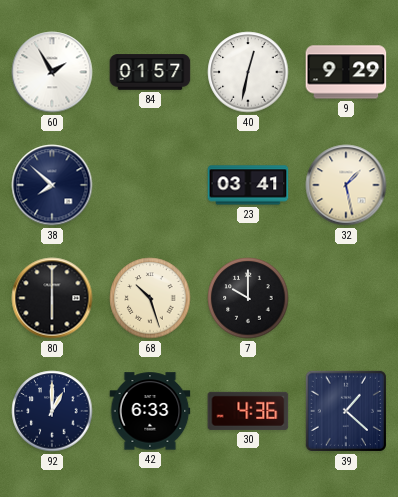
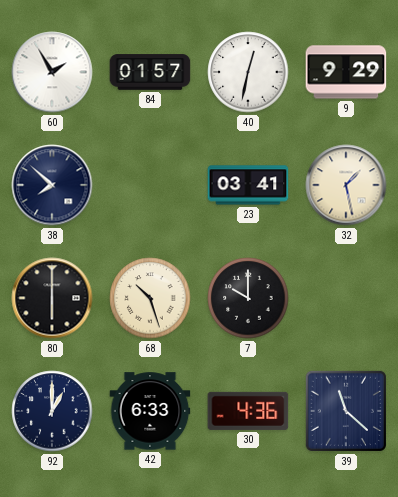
39: 1:22 -> 11:22
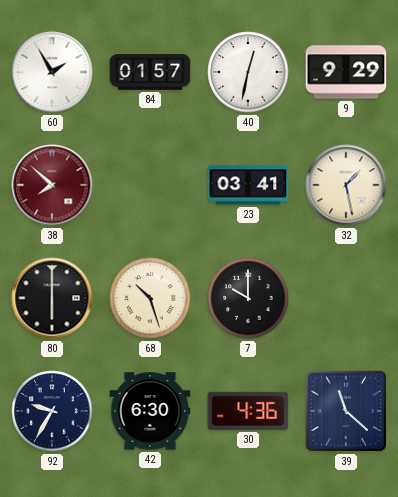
38 dial: navy -> burgundy
92: 1:00 -> 9:35
42: 6:33 -> 6:30
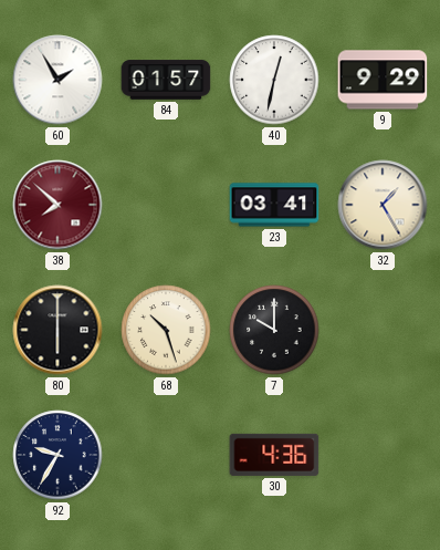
32: 1:28 -> 1:25
42: 6:30 -> none
39: 11:22 -> none
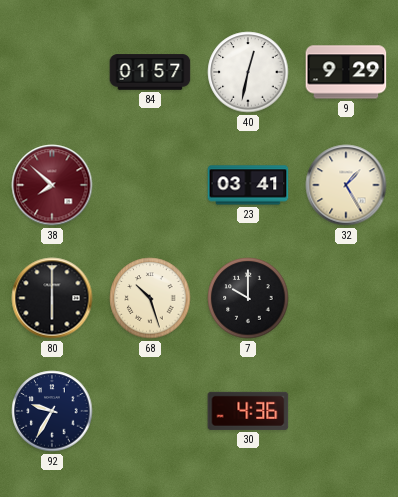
60: 1:55 -> none
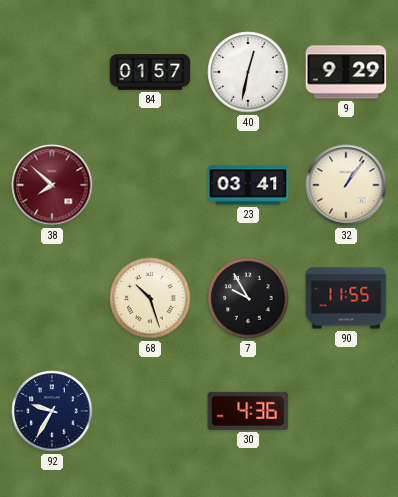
32: 1:25 -> 1:06
80: 6:00 -> none
7: 10:00 -> 9:55
90: none -> 11:55
